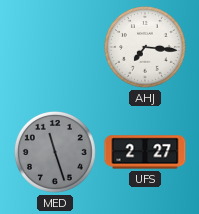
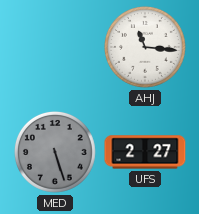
AHJ: 7:16 -> 11:16
MED: 11:27 -> 5:27
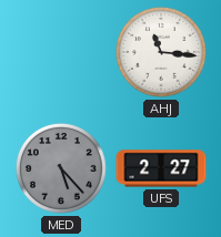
MED: 5:27 -> 5:23
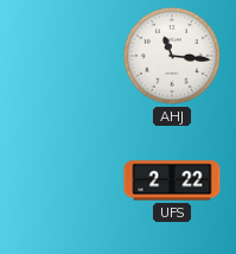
MED: 5:23 -> none
UFS: 2:27 -> 2:22
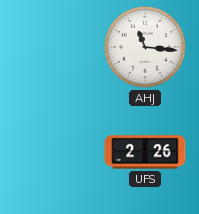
UFS: 2:22 -> 2:26
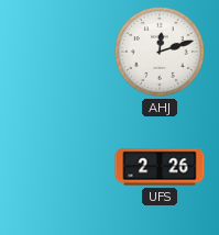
AHJ: 11:16 -> 12:12
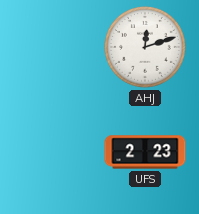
UFS: 2:26 -> 2:23
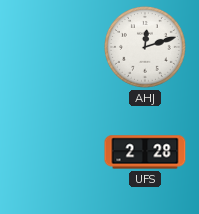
UFS: 2:23 -> 2:28
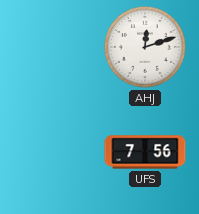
UFS: 2:28 -> 7:56
